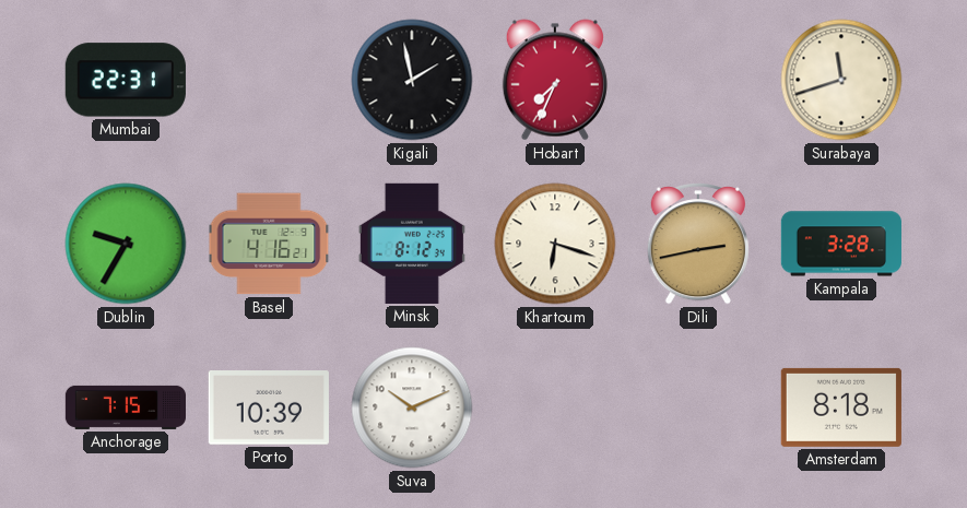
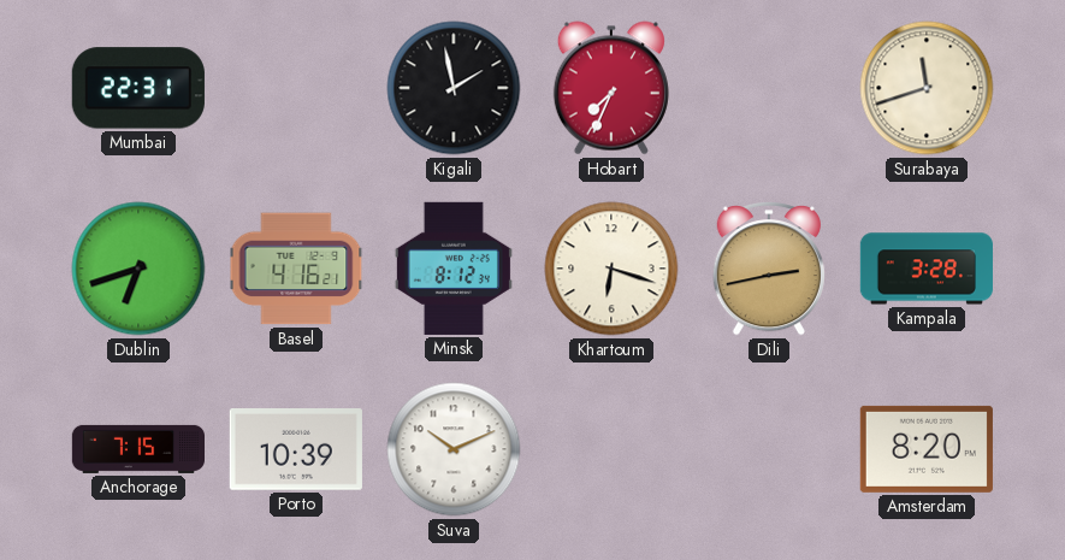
Dublin: 9:35 -> 6:42
Amsterdam: 8:18 -> 8:20
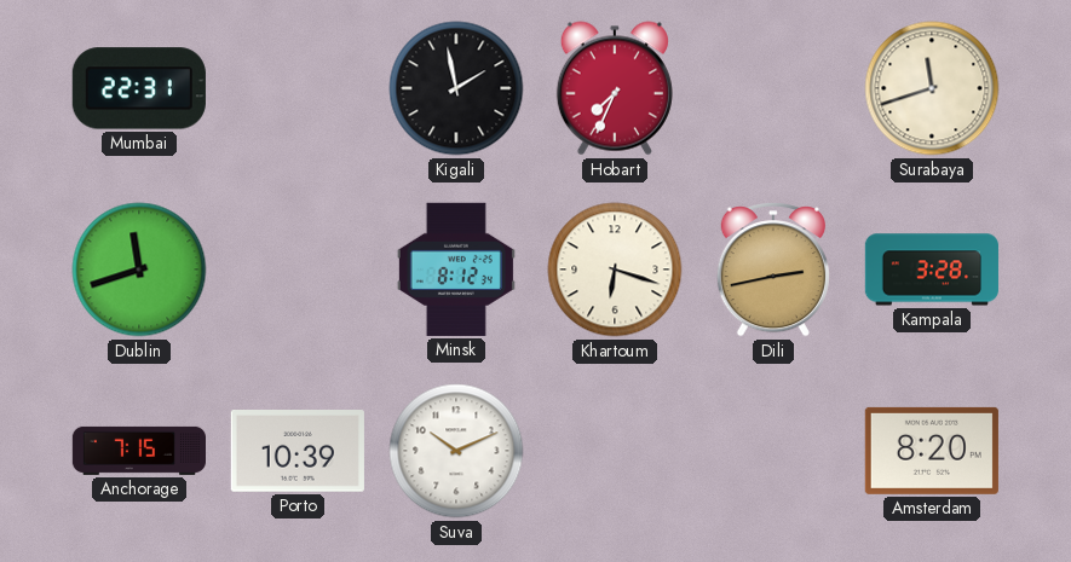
Dublin: 6:42 -> 11:42
Basel: 4:16 -> none
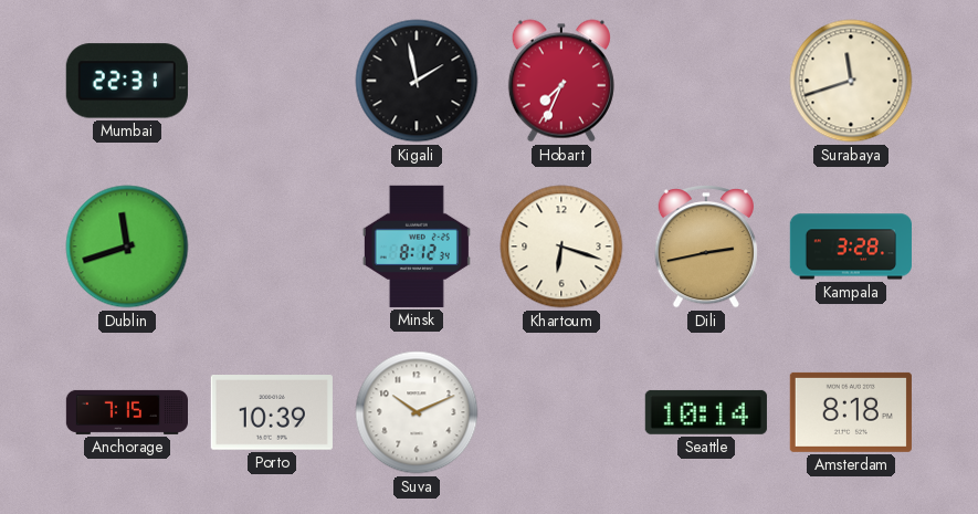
Seattle: none -> 10:14
Amsterdam: 8:20 -> 8:18
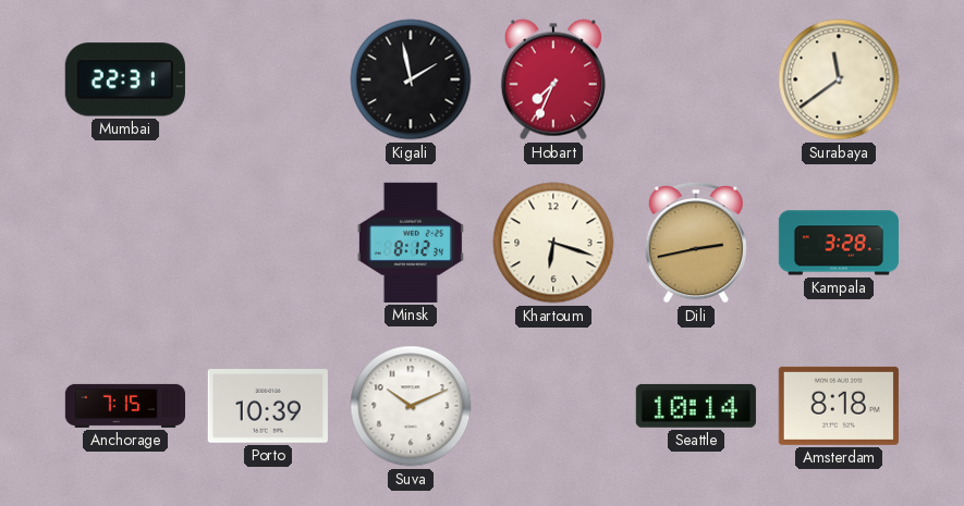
Surabaya: 11:42 -> 11:39
Dublin: 11:42 -> none
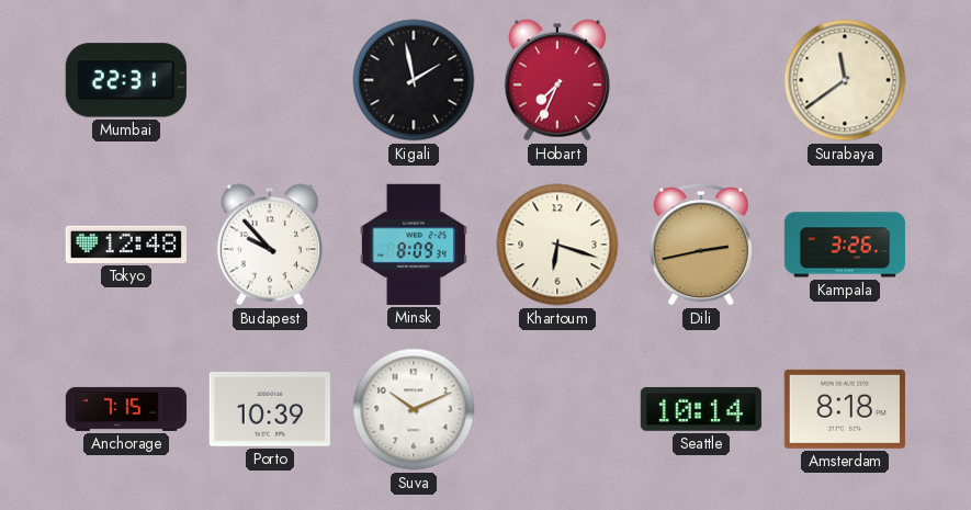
Tokyo: none -> 12:48
Budapest: none -> 9:53
Minsk: 8:12 -> 8:09
Kampala: 3:28 -> 3:26
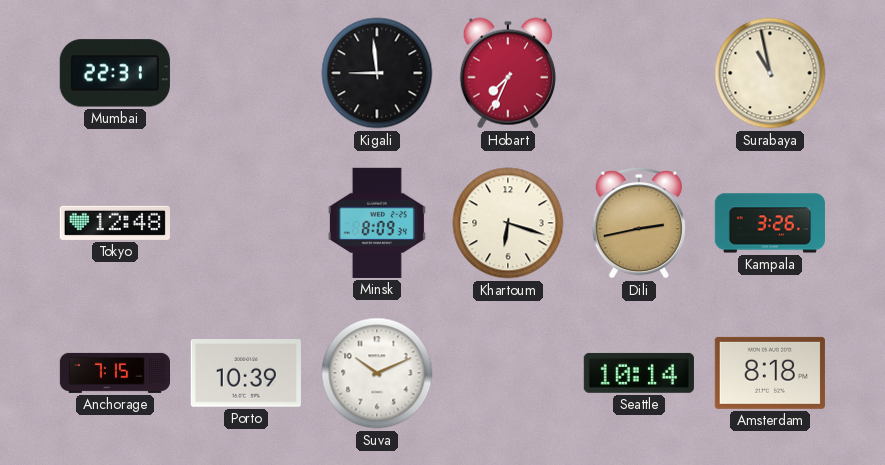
Kigali: 1:58 -> 8:59
Surabaya: 11:39 -> 10:58
Budapest: 9:53 -> none
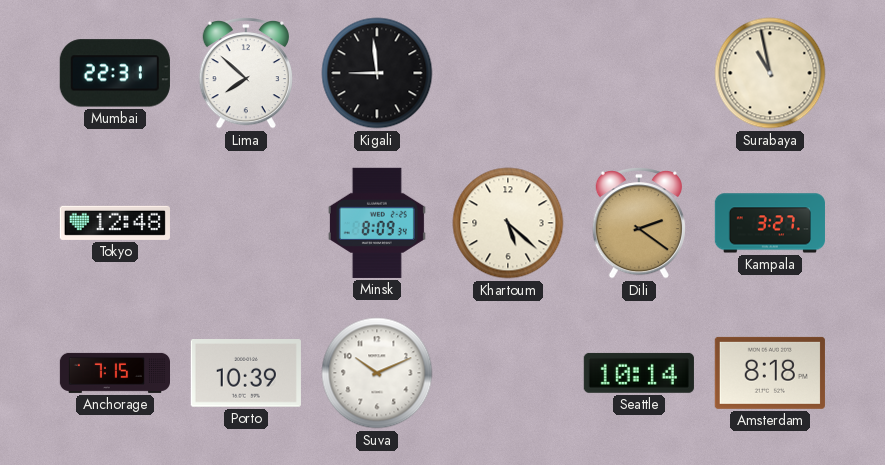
Lima: none -> 7:52
Hobart: 7:34 -> none
Khartoum: 6:18 -> 5:22
Dili: 2:43 -> 2:21
Kampala: 3:26 -> 3:27
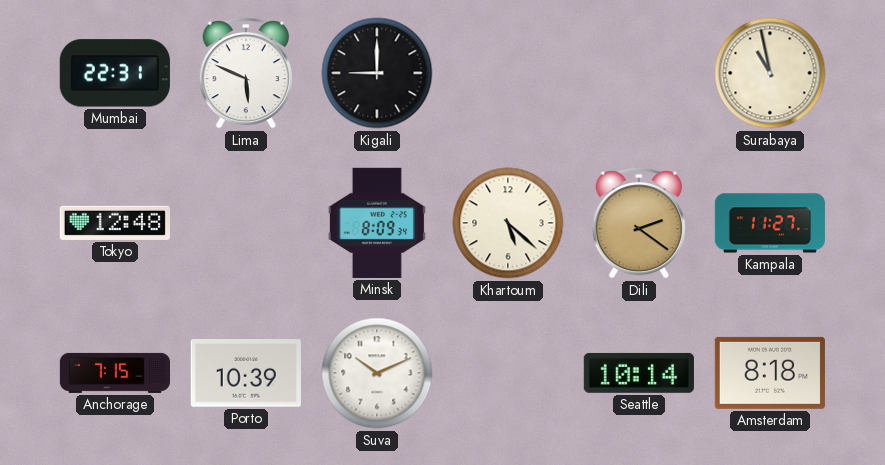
Lima: 7:52 -> 5:49
Kigali: 8:59 -> 9:00
Kampala: 3:27 -> 11:27
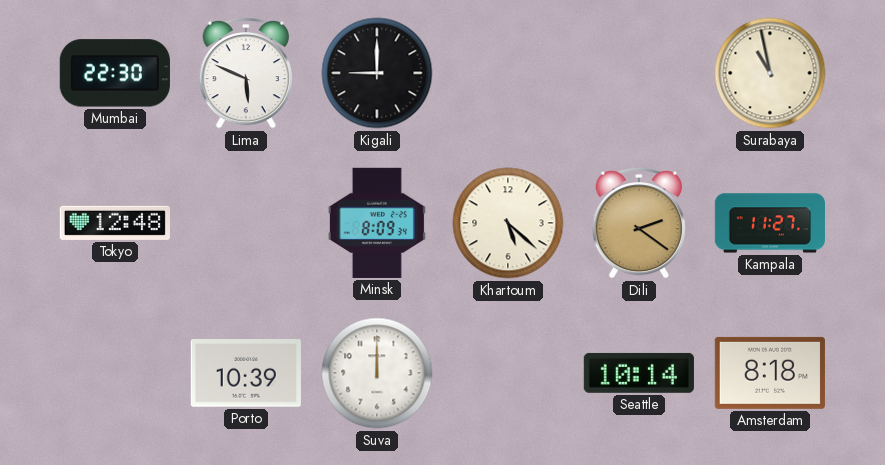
Mumbai: 22:31 -> 22:30
Anchorage: 7:15 -> none
Suva: 10:11 -> 12:00
